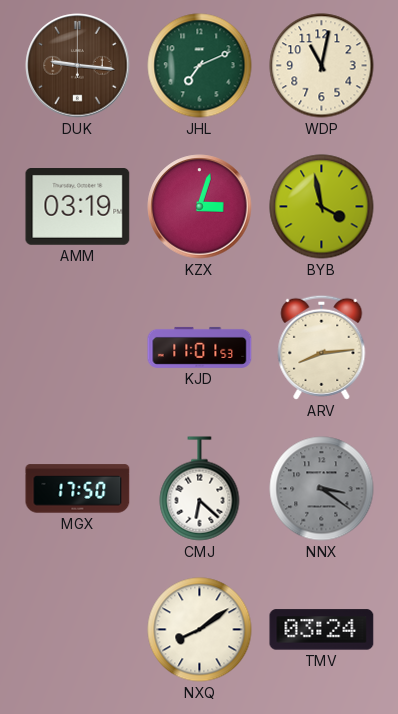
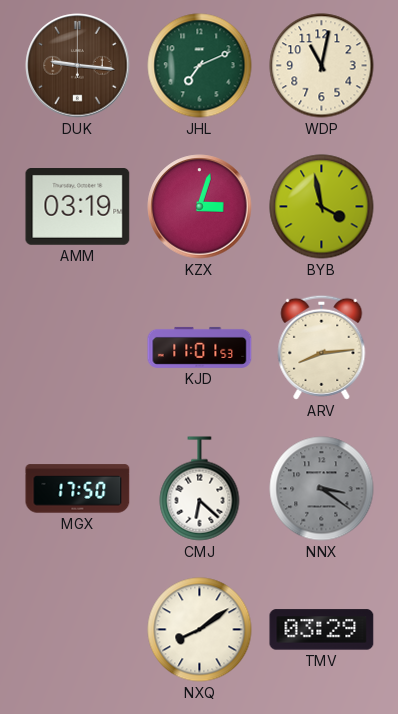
TMV: 03:24 -> 03:29
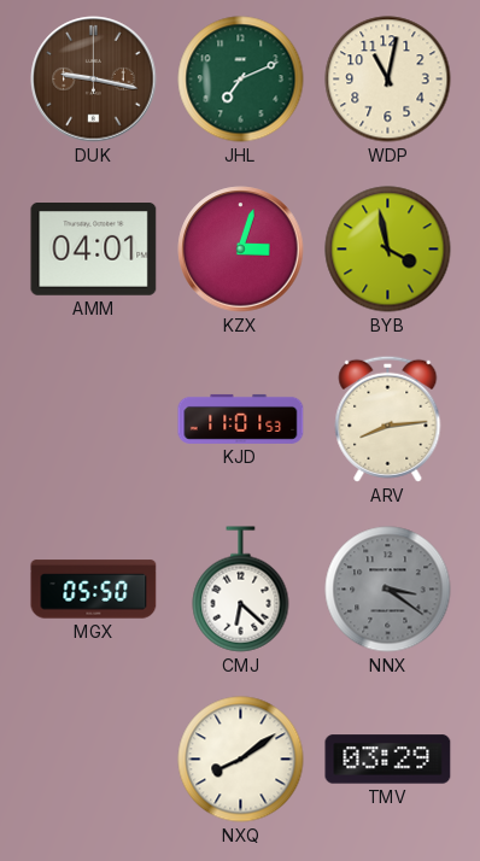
DUK: 9:16 -> 9:17
AMM: 03:19 -> 04:01
MGX: 17:50 -> 05:50
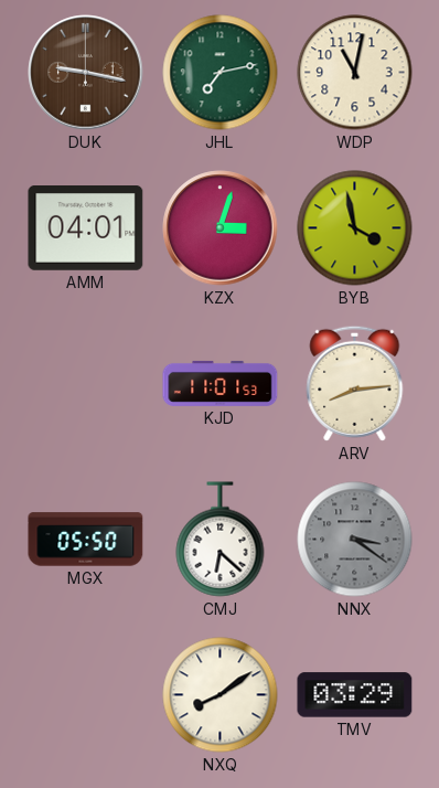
JHL: 7:11 -> 7:13
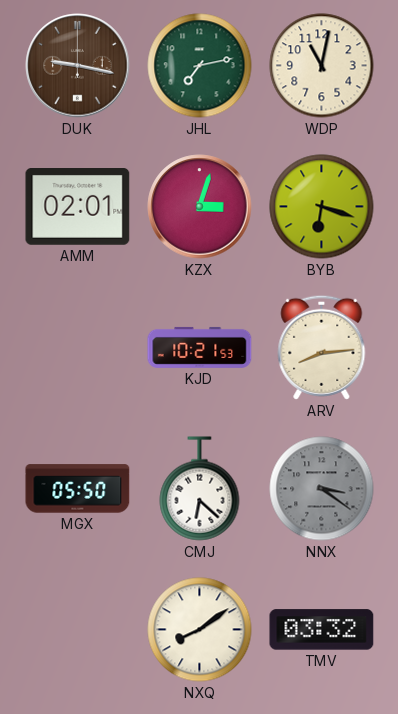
AMM: 04:01 -> 02:01
BYB: 3:58 -> 6:18
KJD: 11:01 -> 10:21
TMV: 03:29 -> 03:32
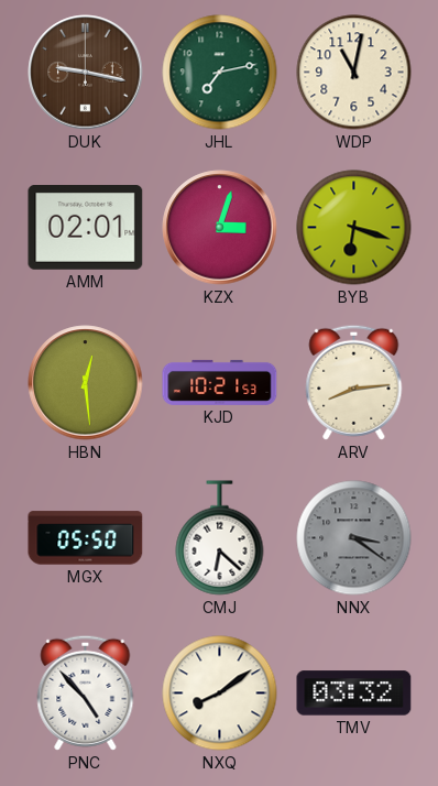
HBN: none -> 12:29
PNC: none -> 4:53
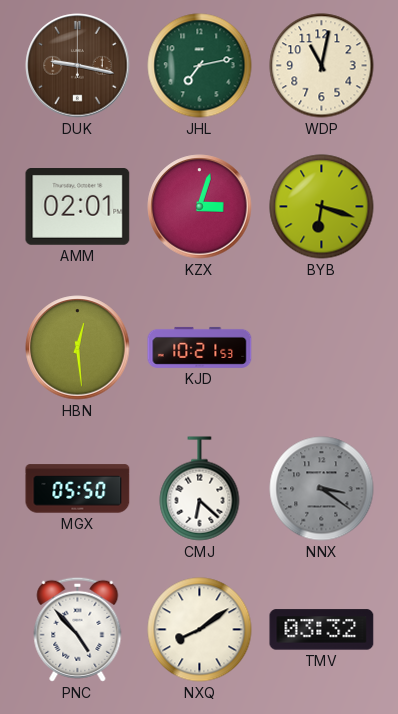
ARV: 8:14 -> none
